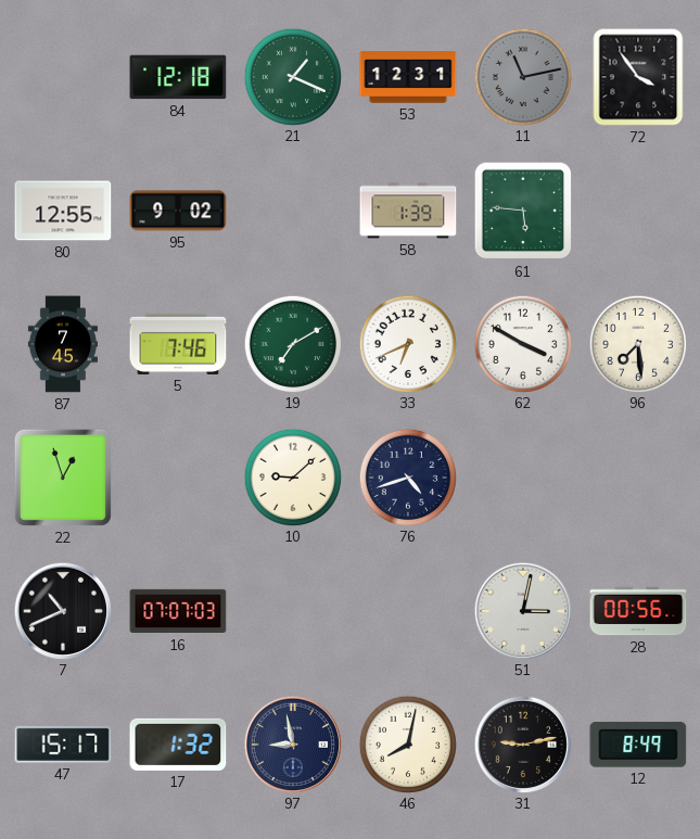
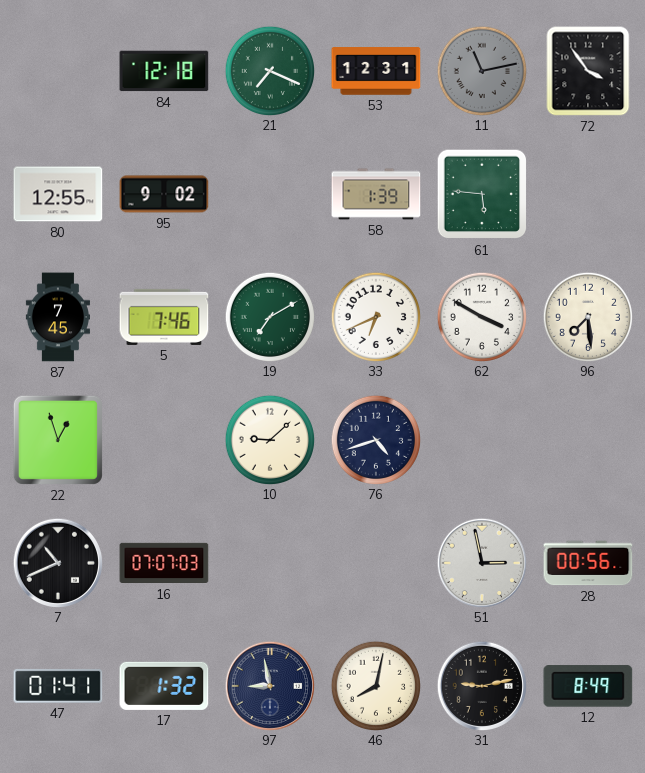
21: 1:19 -> 7:19
51: 3:02 -> 2:58
47: 15:17 -> 01:41
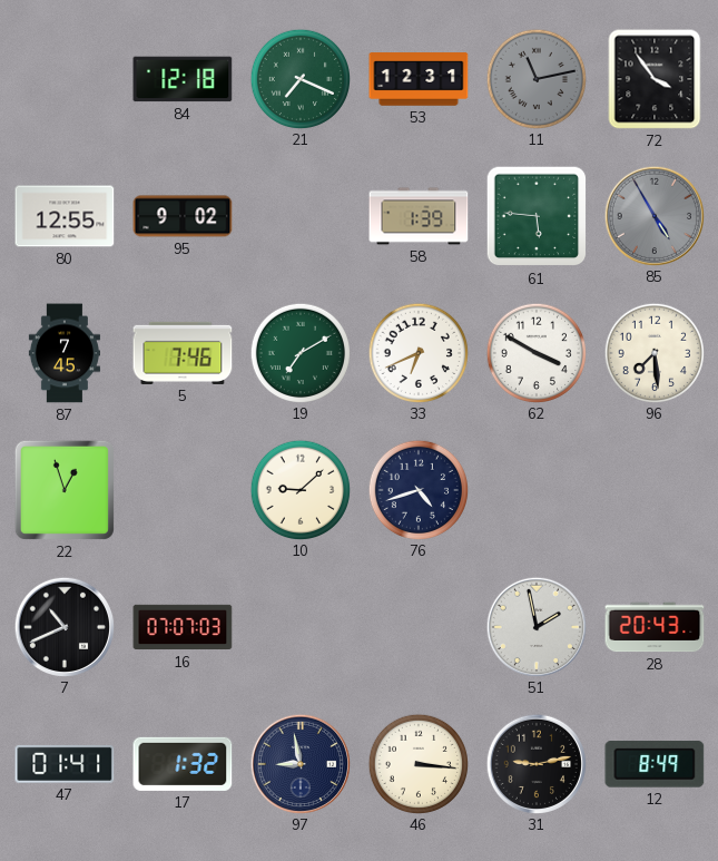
85: none -> 4:55
51: 2:58 -> 1:58
28: 00:56 -> 20:43
46: 8:02 -> 3:16
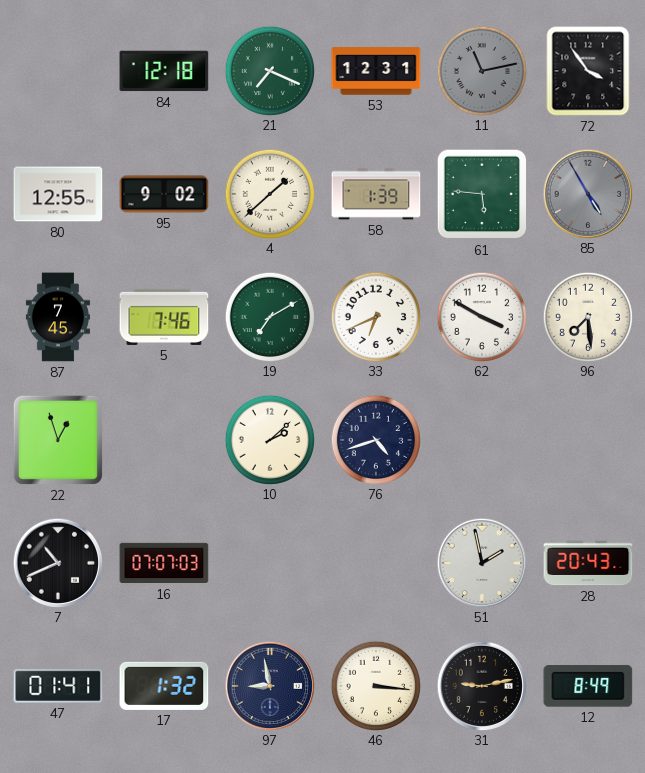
4: none -> 1:38
10: 9:08 -> 2:08
